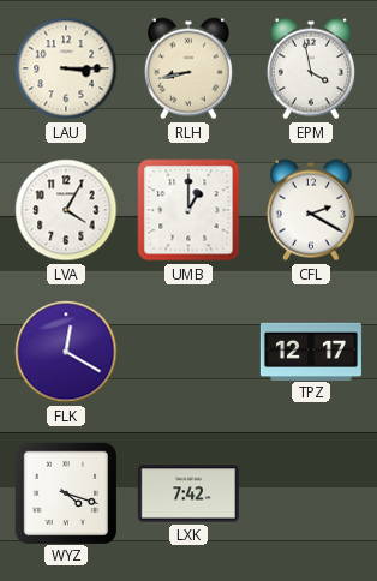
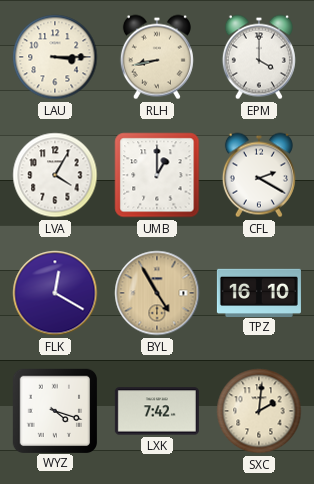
EPM: 3:58 -> 4:00
BYL: none -> 4:55
TPZ: 12:17 -> 16:10
SXC: none -> 2:01
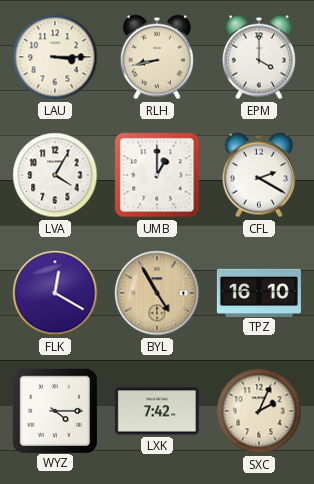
WYZ: 4:18 -> 4:15
SXC: 2:01 -> 2:04
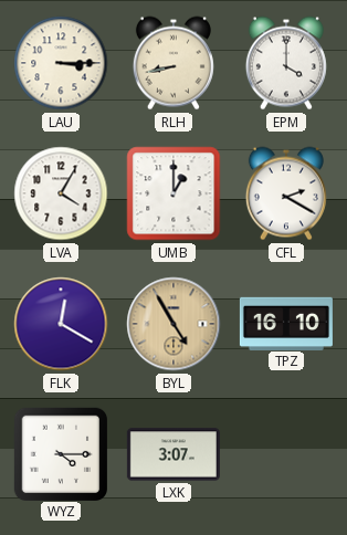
LXK: 7:42 -> 3:07
SXC: 2:04 -> none
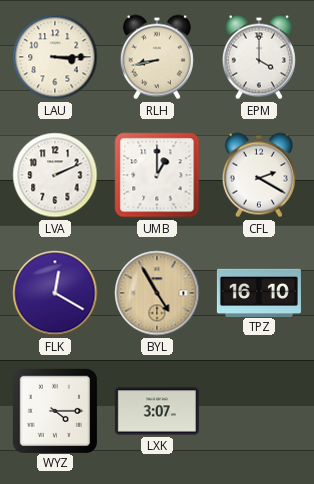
LVA: 4:05 -> 2:11
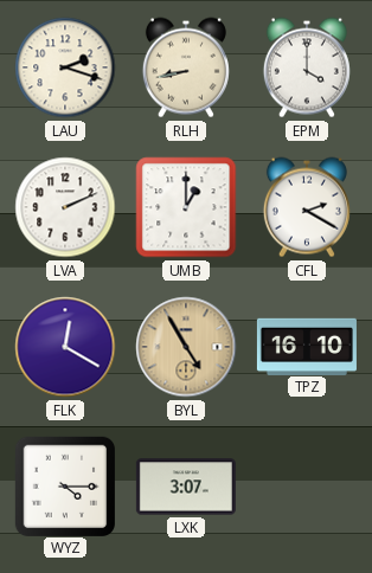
LAU: 3:15 -> 2:18
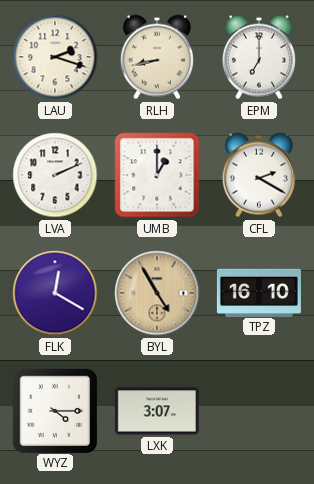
EPM: 4:00 -> 7:00
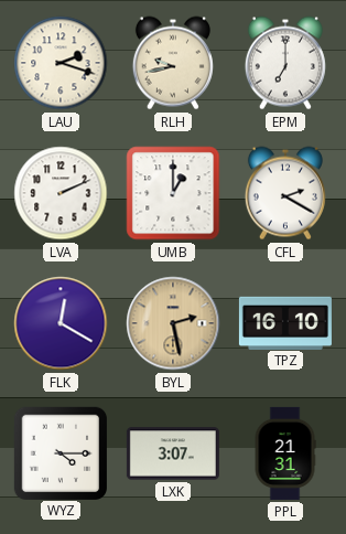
RLH: 8:43 -> 9:43
BYL: 4:55 -> 2:28
PPL: none -> 21:31
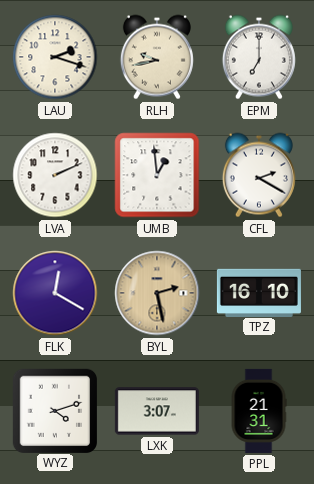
UMB: 1:00 -> 12:59
WYZ: 4:15 -> 4:12
